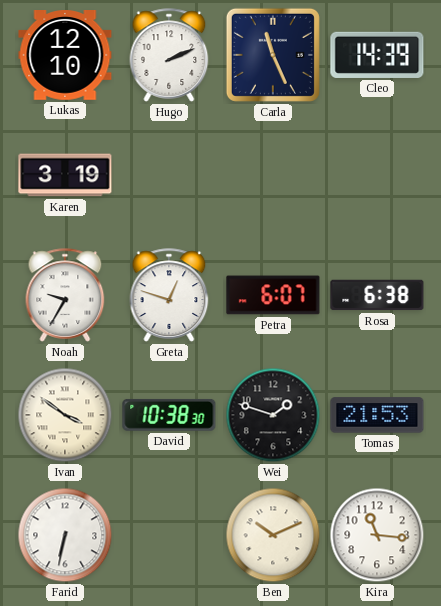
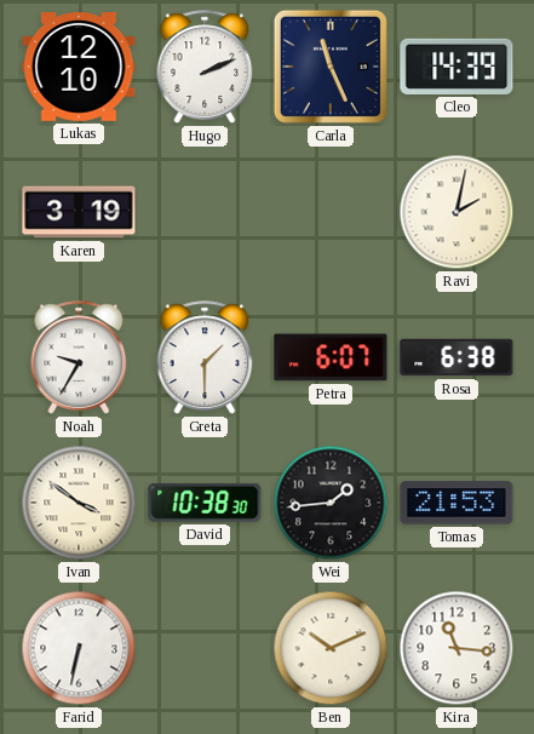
Ravi: none -> 2:02
Greta: 12:48 -> 1:30
Wei: 1:48 -> 1:44
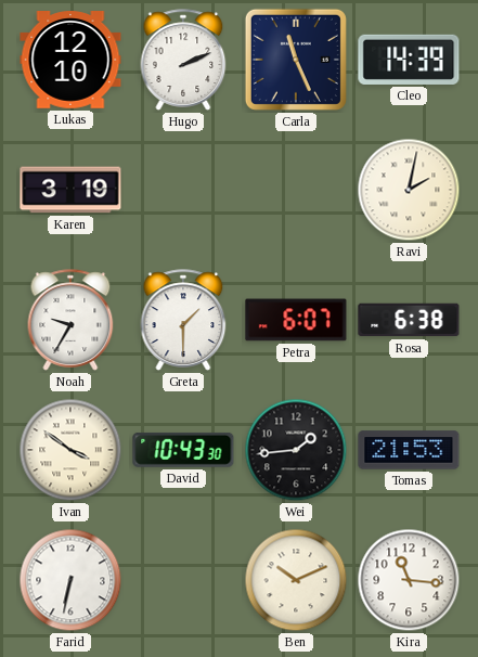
David: 10:38 -> 10:43
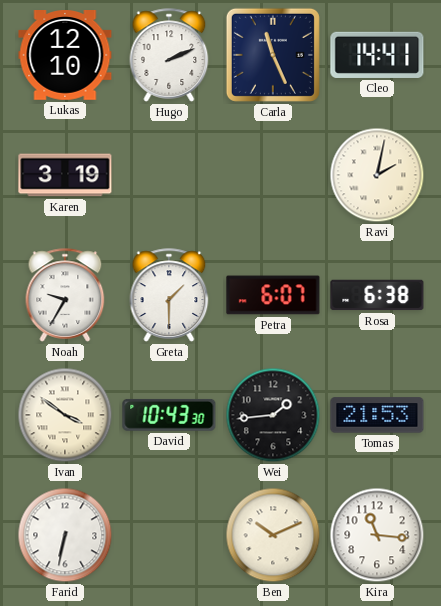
Cleo: 14:39 -> 14:41
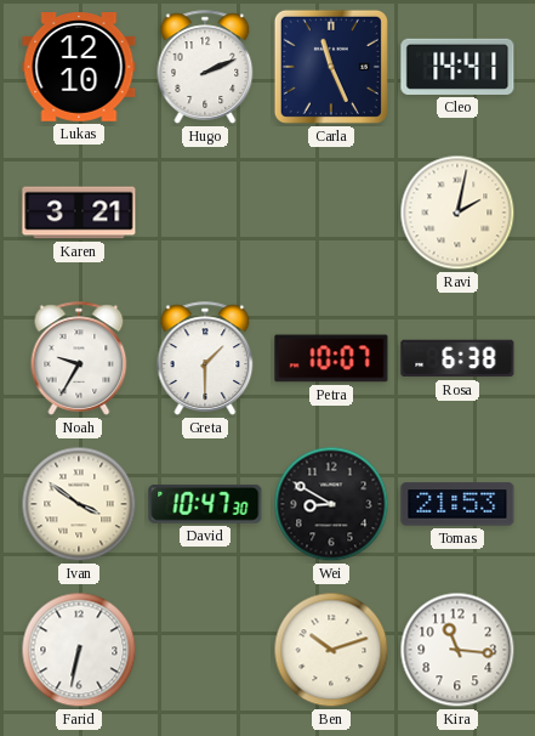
Karen: 3:19 -> 3:21
Petra: 6:07 -> 10:07
David: 10:43 -> 10:47
Wei: 1:44 -> 8:50
Ben: 10:11 -> 10:12
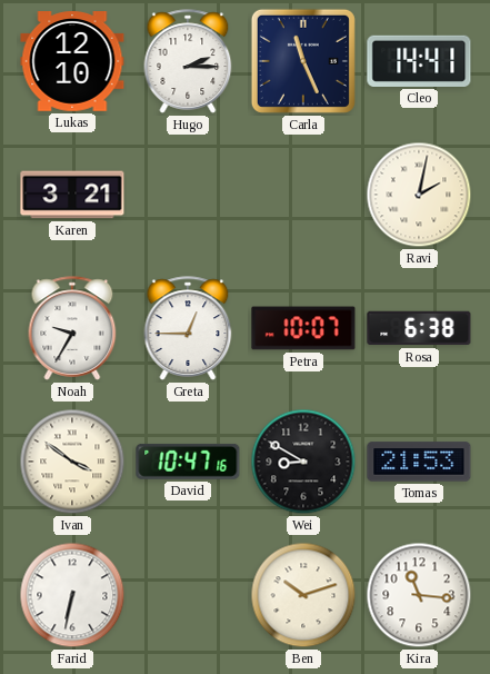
Hugo: 2:11 -> 2:15
Greta: 1:30 -> 12:45
David: 10:47:30 -> 10:47:16
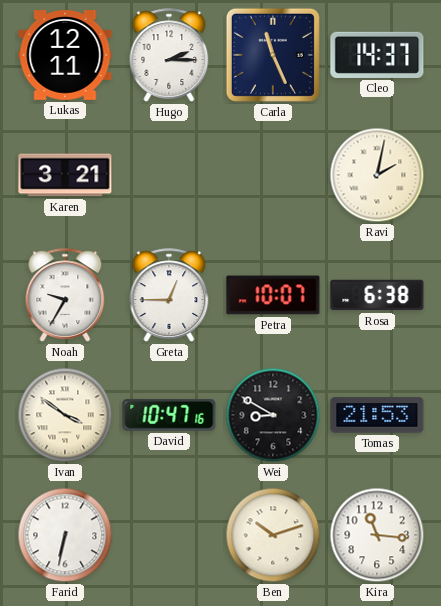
Lukas: 12:10 -> 12:11
Cleo: 14:41 -> 14:37
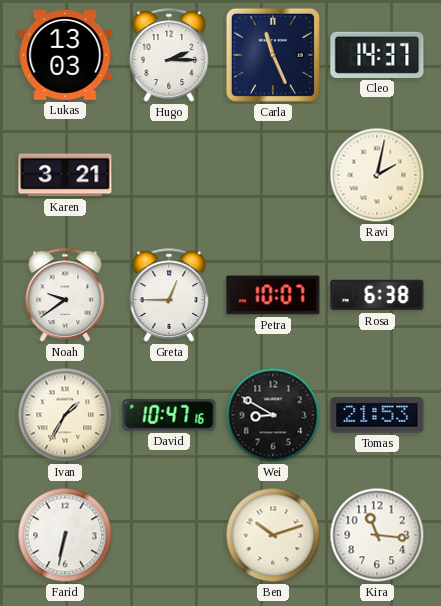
Lukas: 12:11 -> 13:03
Noah: 9:35 -> 9:39
Ivan: 3:51 -> 1:35
